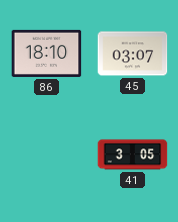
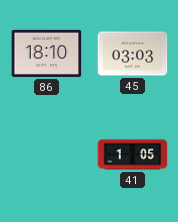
45: 03:07 -> 03:03
41: 3:05 -> 1:05
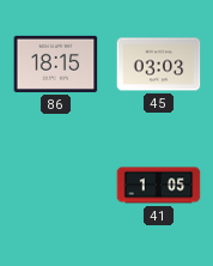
86: 18:10 -> 18:15
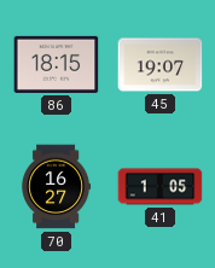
45: 03:03 -> 19:07
70: none -> 16:27
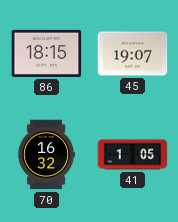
70: 16:27 -> 16:32
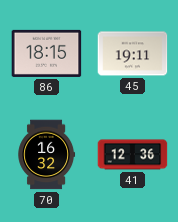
45: 19:07 -> 19:11
41: 1:05 -> 12:36
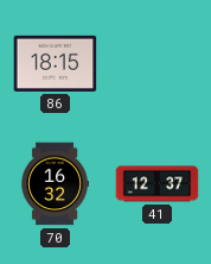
45: 19:11 -> none
41: 12:36 -> 12:37
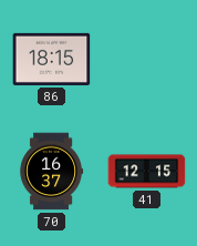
70: 16:32 -> 16:37
41: 12:37 -> 12:15
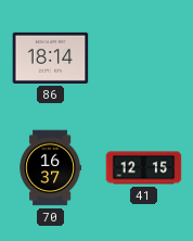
86: 18:15 -> 18:14
